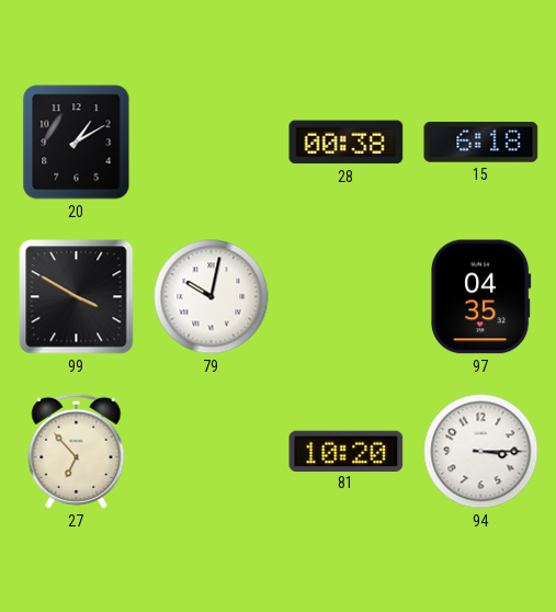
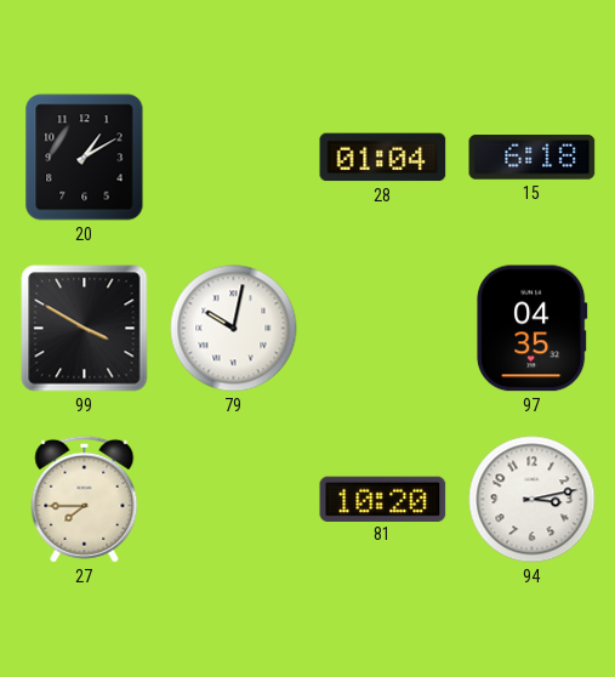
28: 00:38 -> 01:04
27: 6:53 -> 7:45
94: 3:15 -> 3:13
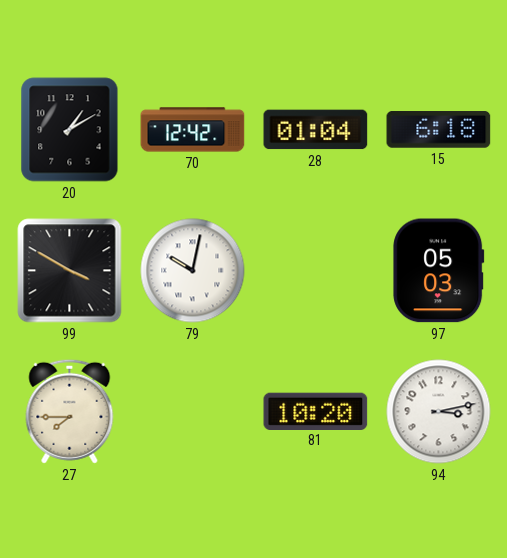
70: none -> 12:42
97: 04:35 -> 05:03
